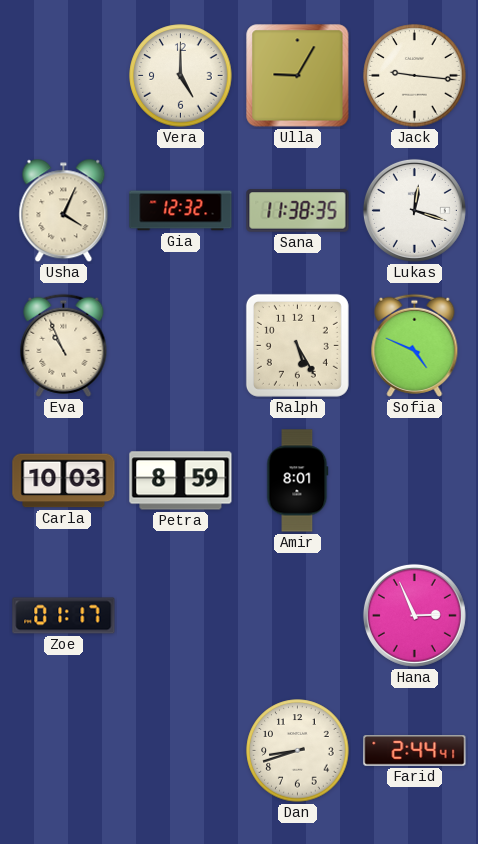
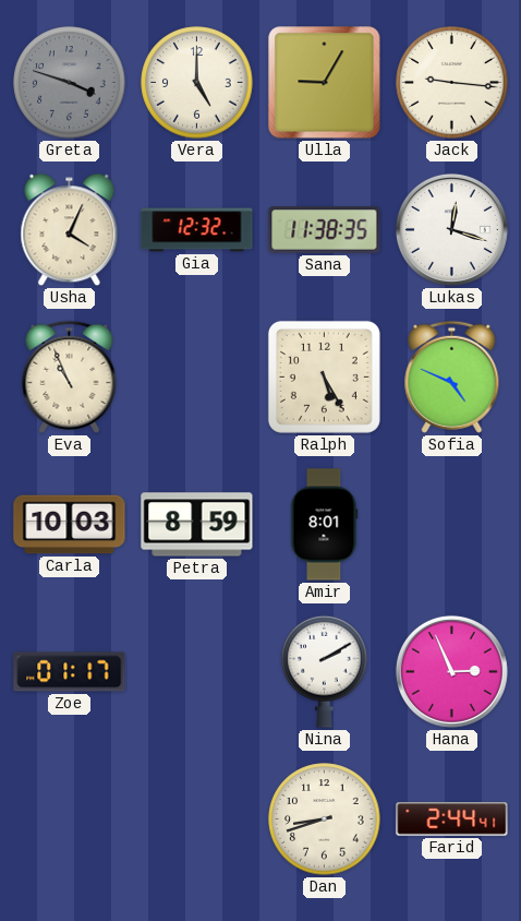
Greta: none -> 3:48
Nina: none -> 2:10
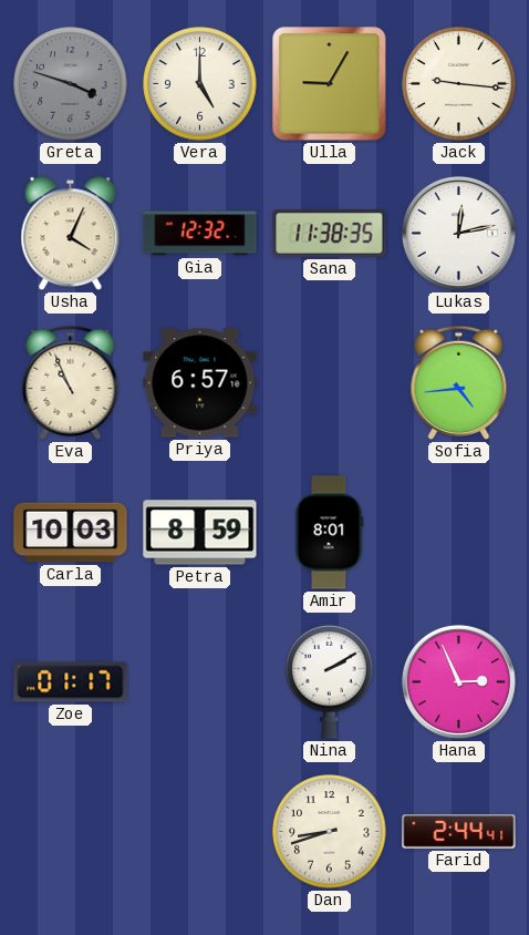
Lukas: 12:18 -> 12:13
Priya: none -> 6:57
Ralph: 5:25 -> none
Sofia: 4:49 -> 4:44
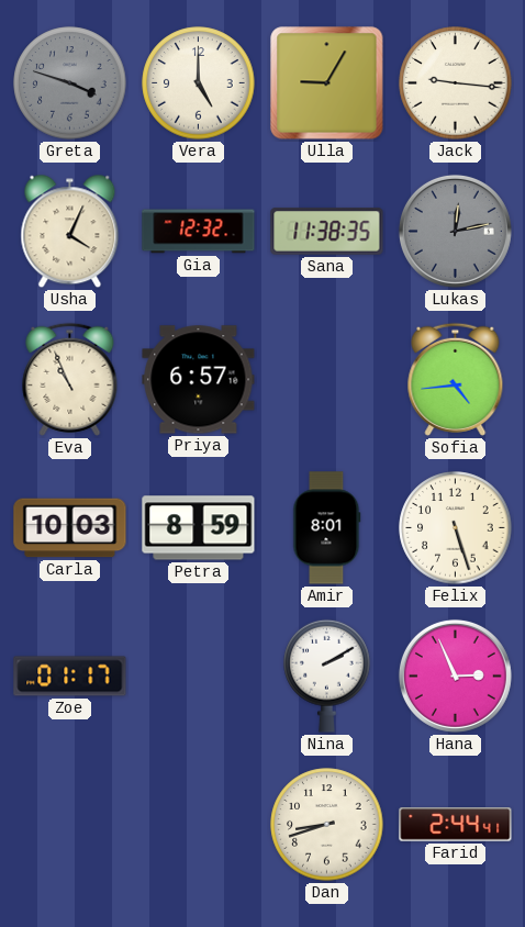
Lukas dial: white -> grey
Felix: none -> 5:27
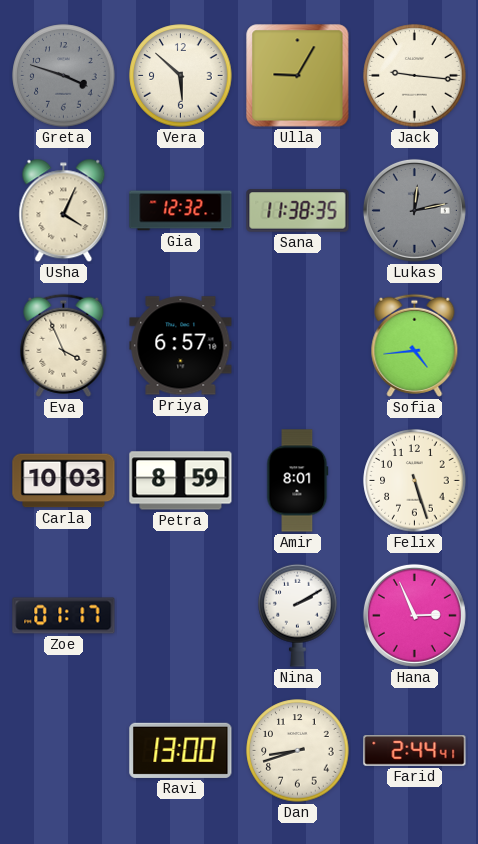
Vera: 5:00 -> 5:52
Eva: 10:56 -> 3:56
Ravi: none -> 13:00
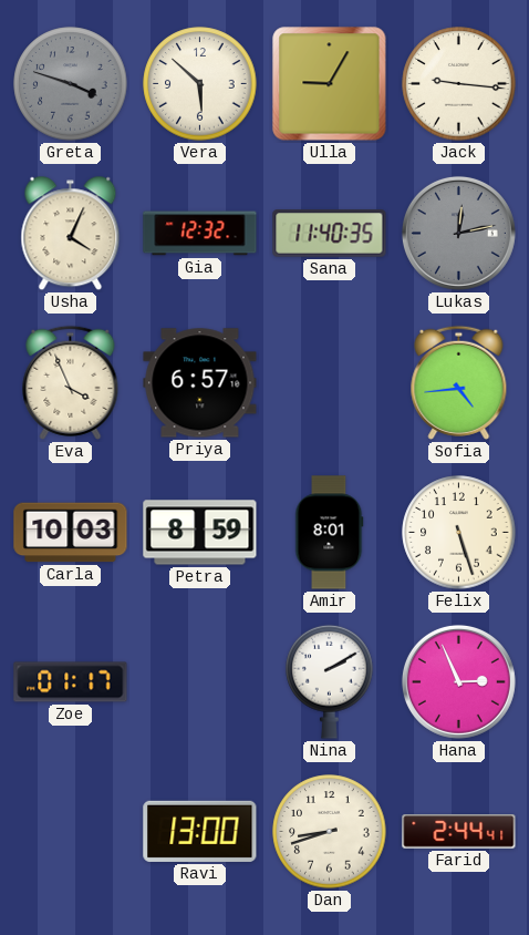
Sana: 11:38 -> 11:40
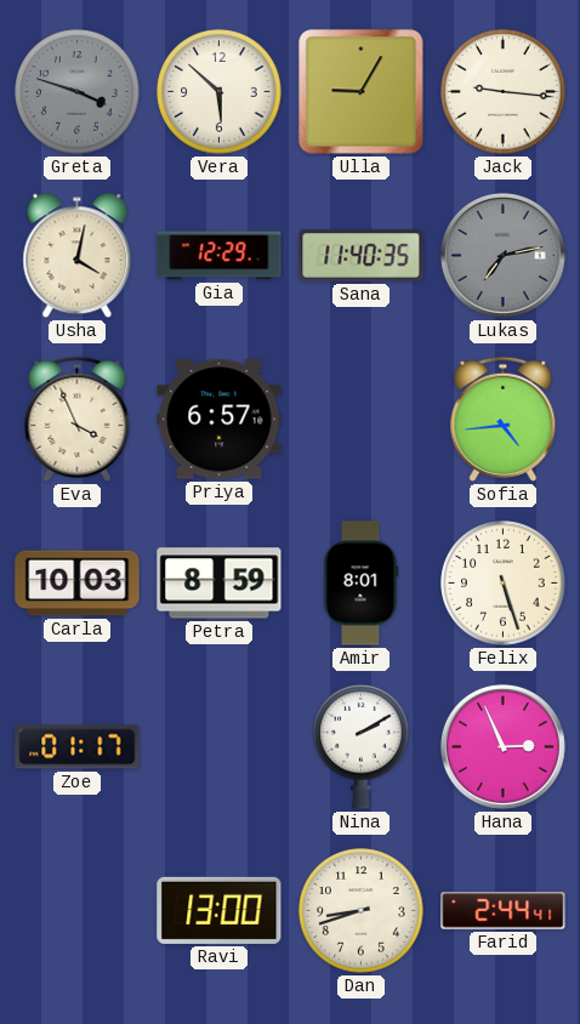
Usha: 4:04 -> 4:02
Gia: 12:32 -> 12:29
Lukas: 12:13 -> 7:13
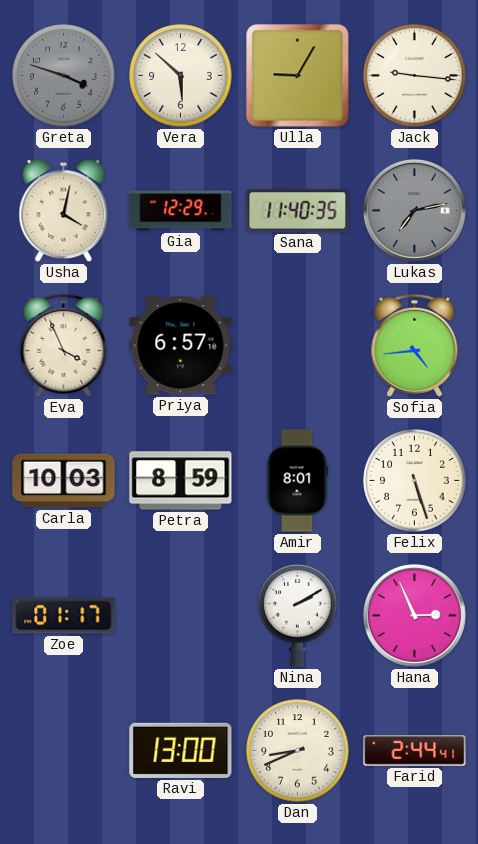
Dan: 8:42 -> 8:41
